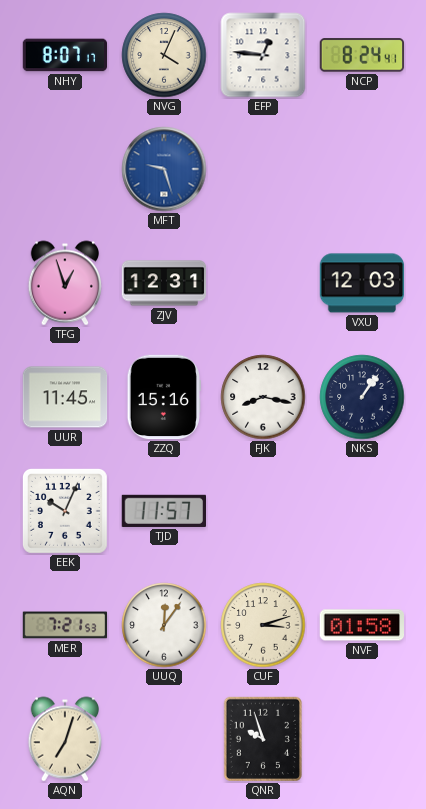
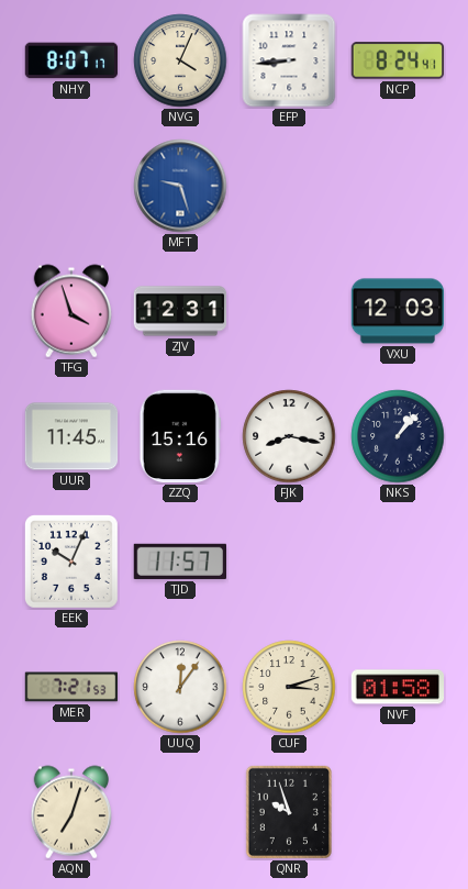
EFP: 12:46 -> 8:44
TFG: 12:57 -> 3:57
NKS: 1:06 -> 1:07
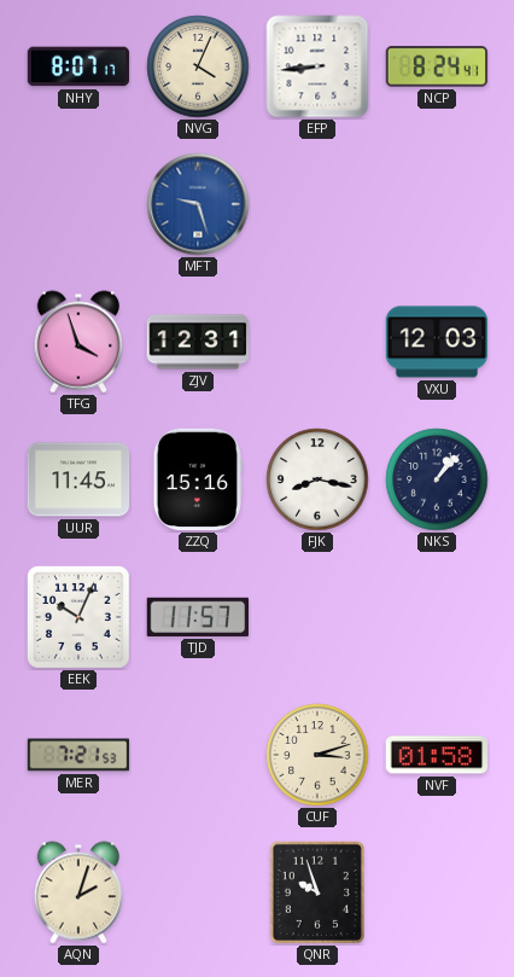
UUQ: 12:06 -> none
AQN: 7:03 -> 2:03
